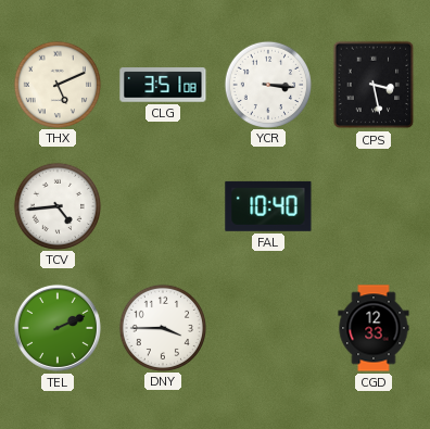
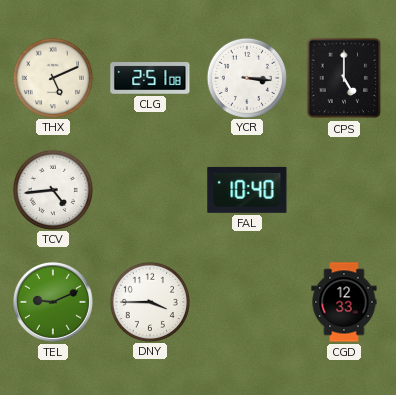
CLG: 3:51 -> 2:51
CPS: 3:28 -> 5:00
TEL: 2:11 -> 9:11
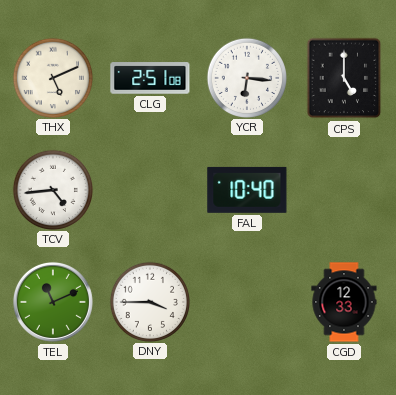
YCR: 3:16 -> 6:16
TEL: 9:11 -> 11:11
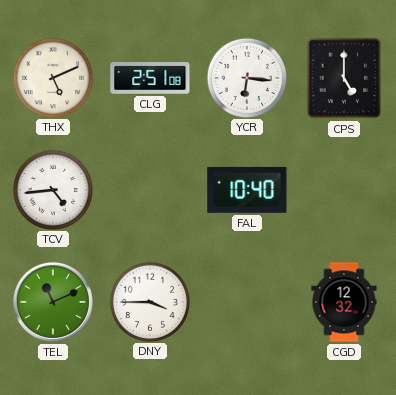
CGD: 12:33 -> 12:32
